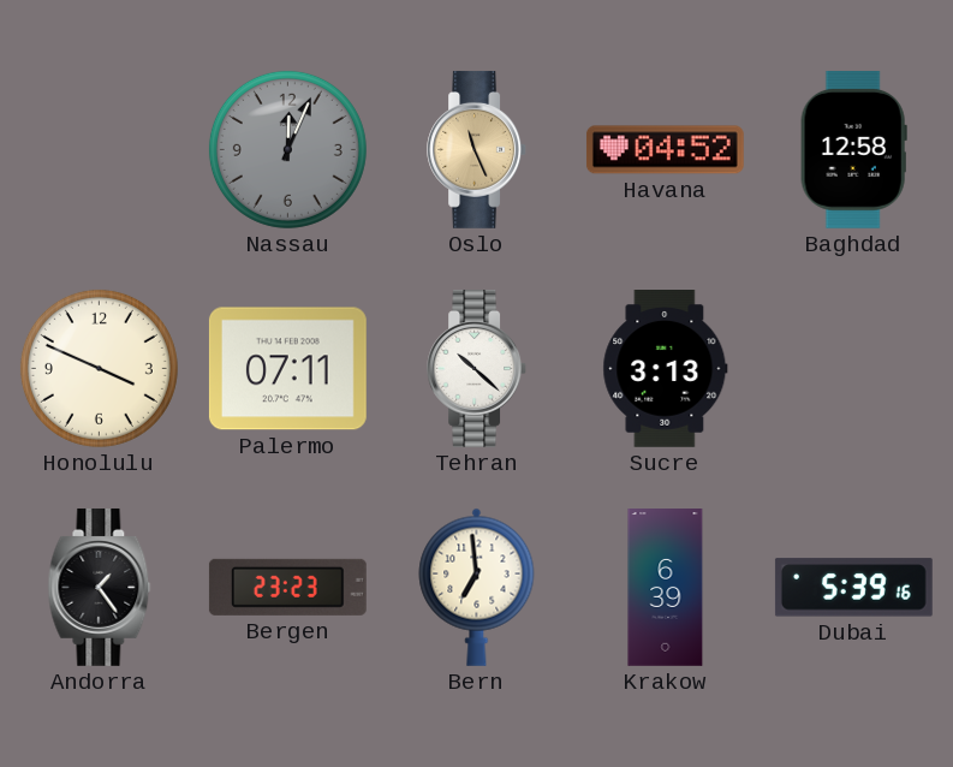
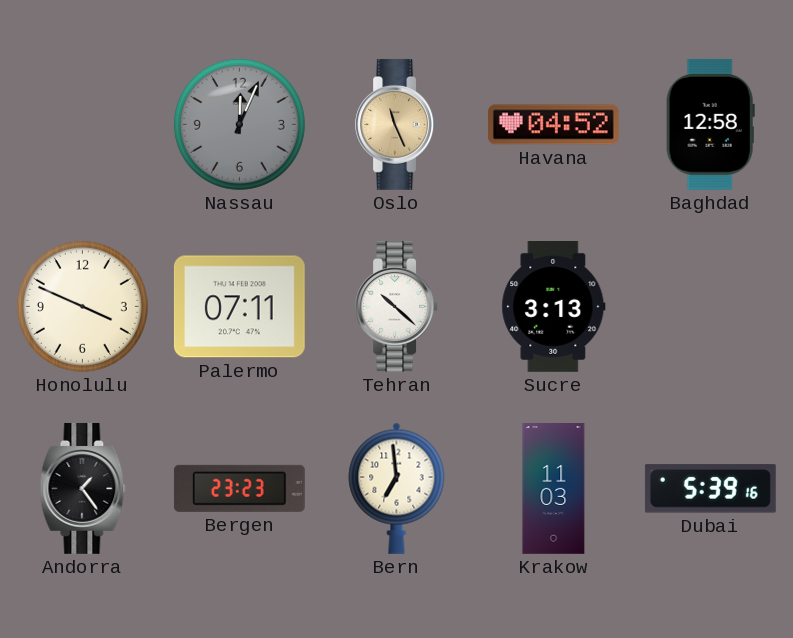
Krakow: 6:39 -> 11:03
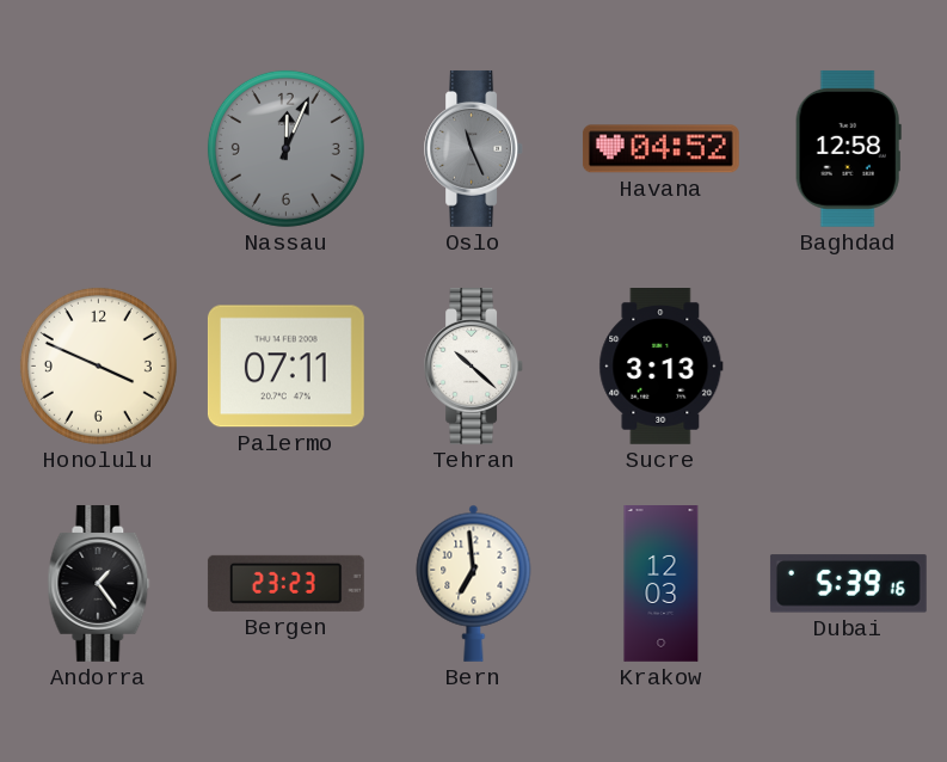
Oslo dial: champagne -> grey
Krakow: 11:03 -> 12:03
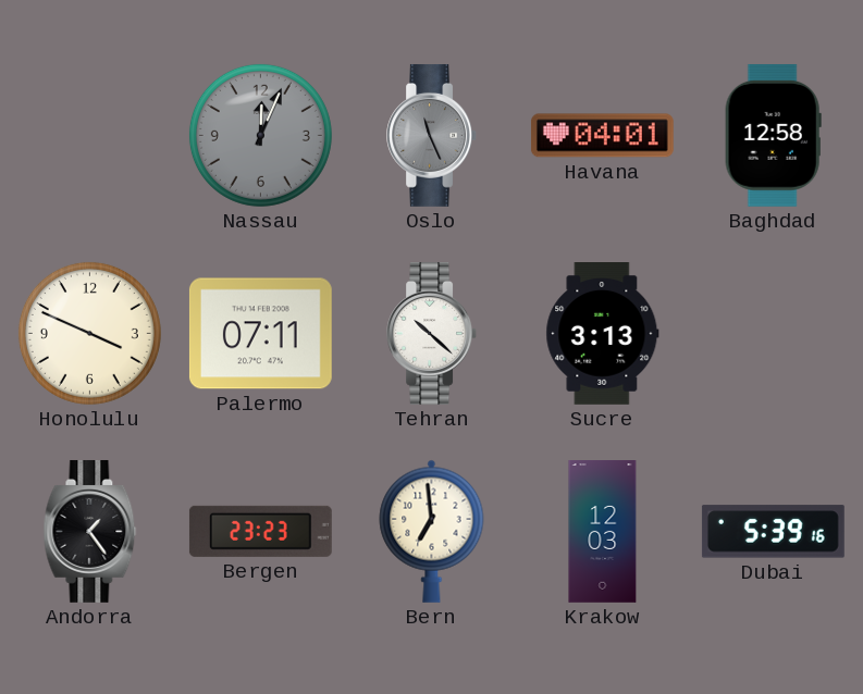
Havana: 04:52 -> 04:01
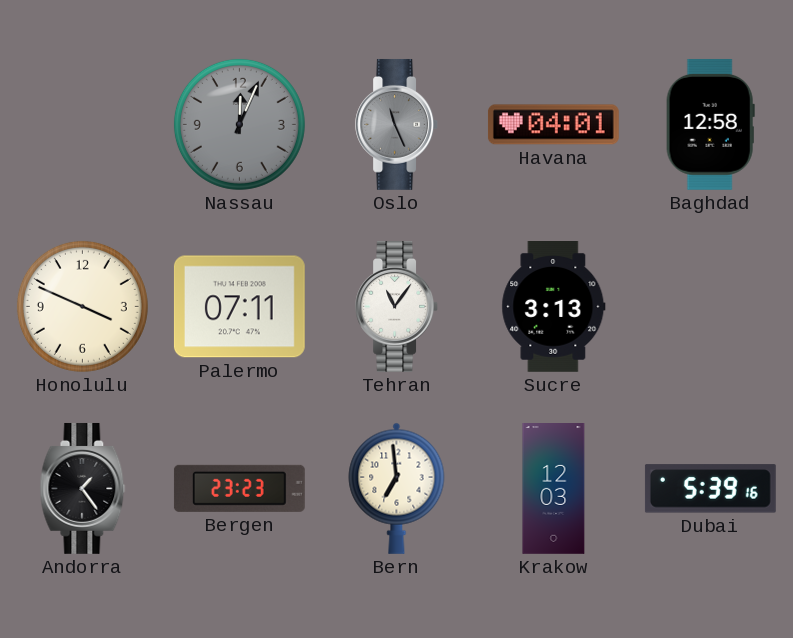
Tehran: 10:22 -> 11:06
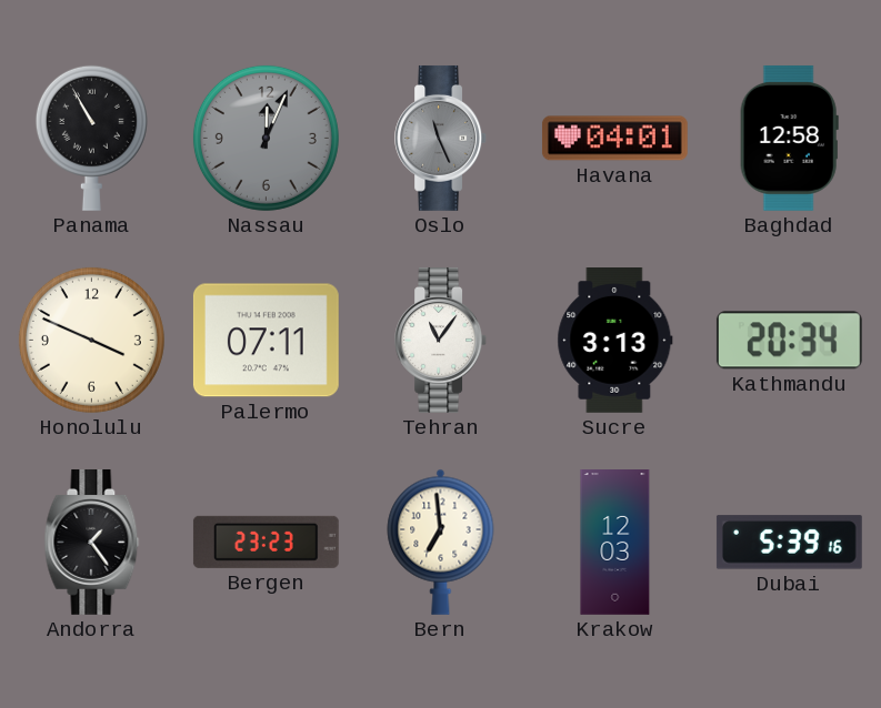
Panama: none -> 10:55
Kathmandu: none -> 20:34
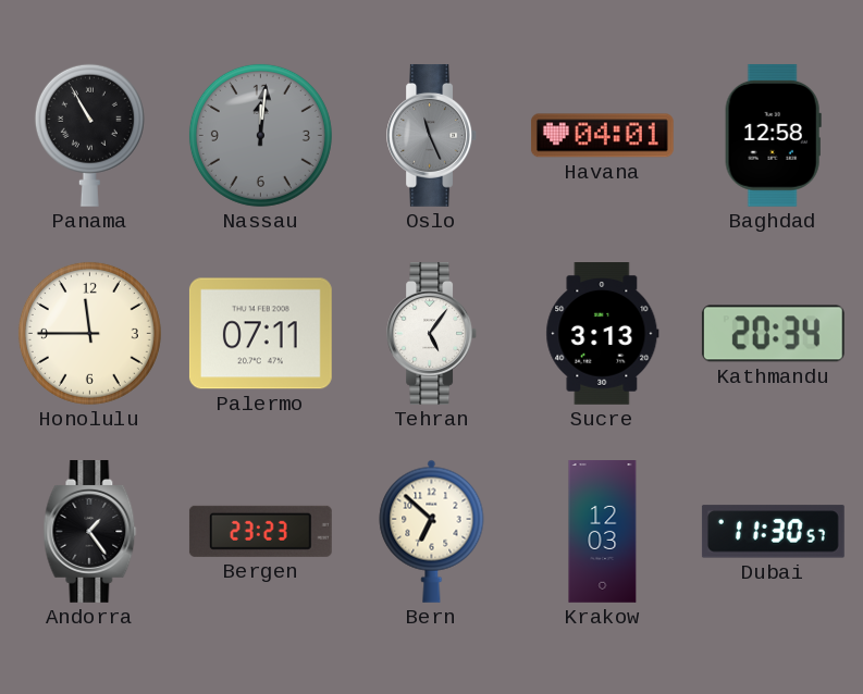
Nassau: 12:04 -> 12:01
Honolulu: 3:49 -> 11:45
Tehran: 11:06 -> 5:06
Bern: 6:59 -> 6:52
Dubai: 5:39 -> 11:30
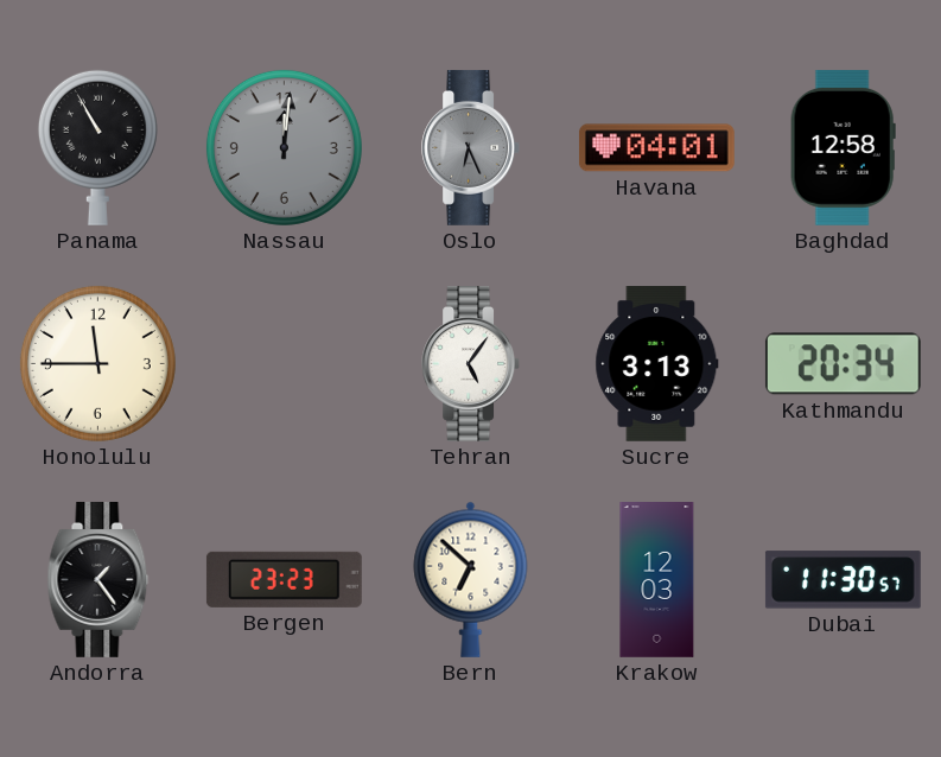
Oslo: 11:26 -> 6:26
Palermo: 07:11 -> none
